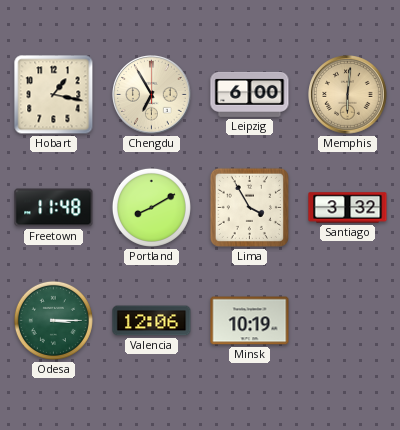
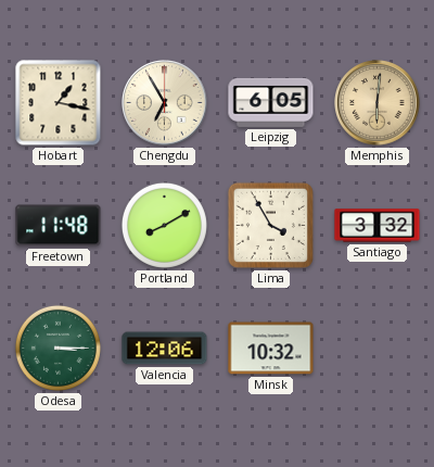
Leipzig: 6:00 -> 6:05
Minsk: 10:19 -> 10:32
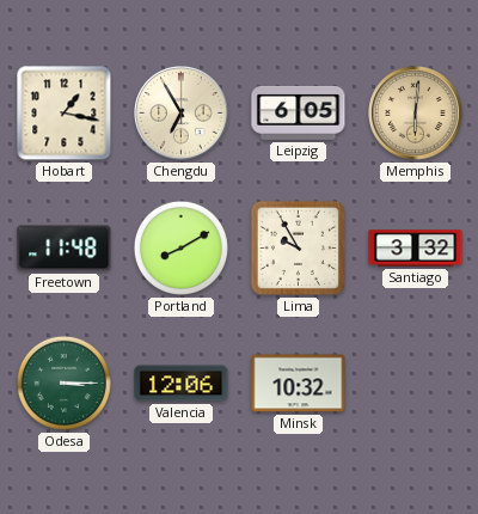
Lima: 3:55 -> 9:55
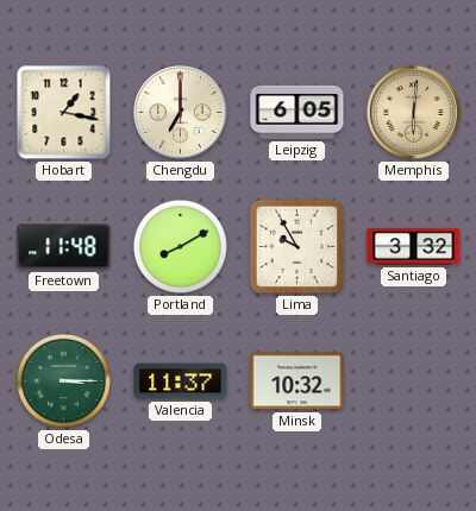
Chengdu: 6:55 -> 7:00
Valencia: 12:06 -> 11:37
